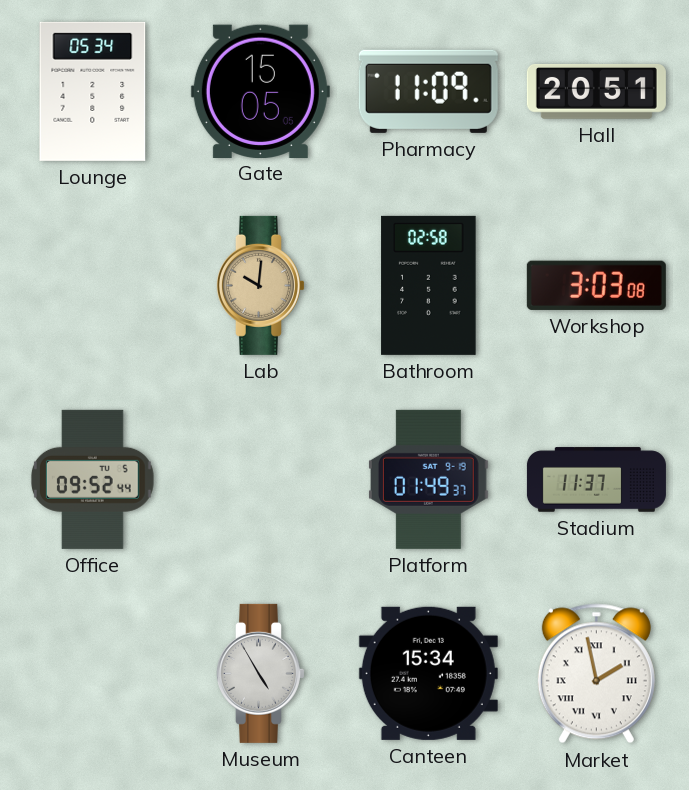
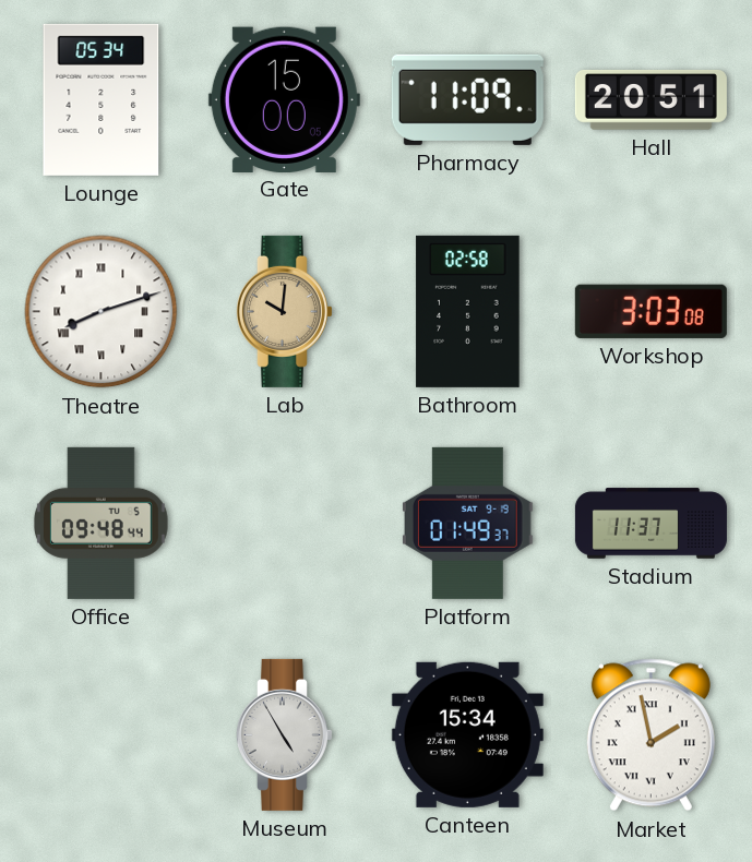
Gate: 15:05 -> 15:00
Theatre: none -> 8:12
Office: 09:52 -> 09:48
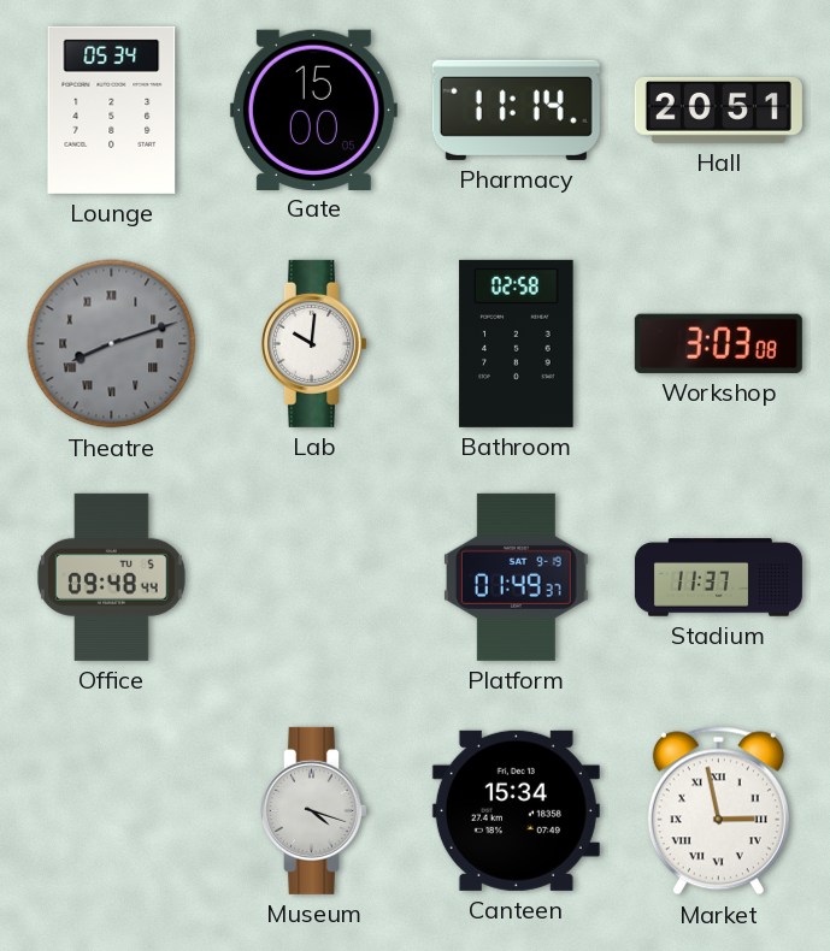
Pharmacy: 11:09 -> 11:14
Theatre dial: white -> grey
Lab dial: champagne -> white
Museum: 4:55 -> 4:18
Market: 1:58 -> 2:58
